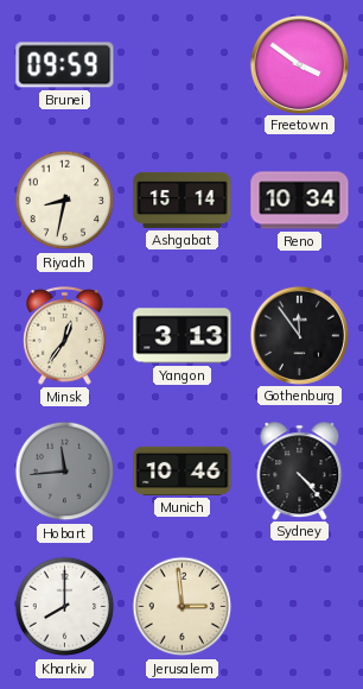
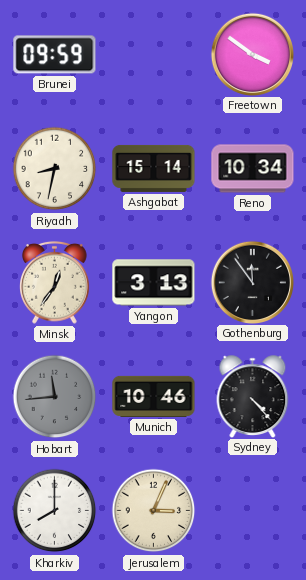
Jerusalem: 2:59 -> 3:04
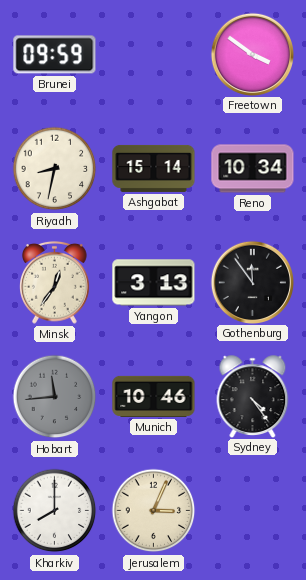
Sydney: 4:23 -> 4:24
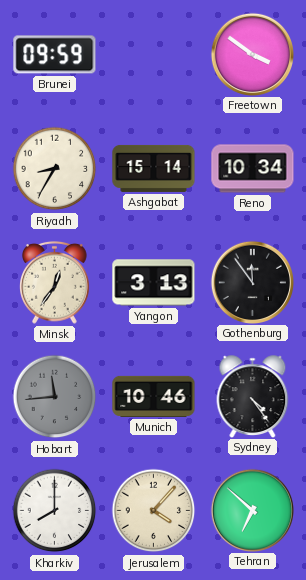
Riyadh: 8:32 -> 8:35
Jerusalem: 3:04 -> 4:07
Tehran: none -> 6:52
